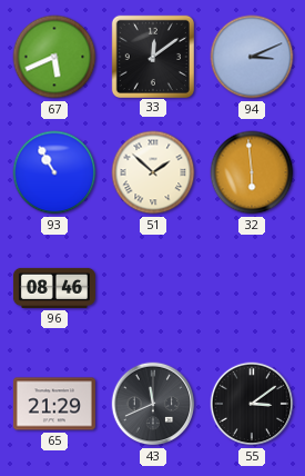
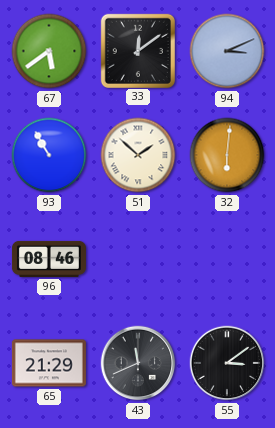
67: 5:41 -> 5:39
32: 5:59 -> 6:01
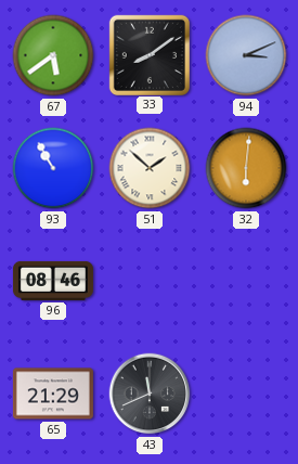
33: 12:09 -> 8:09
55: 3:09 -> none
